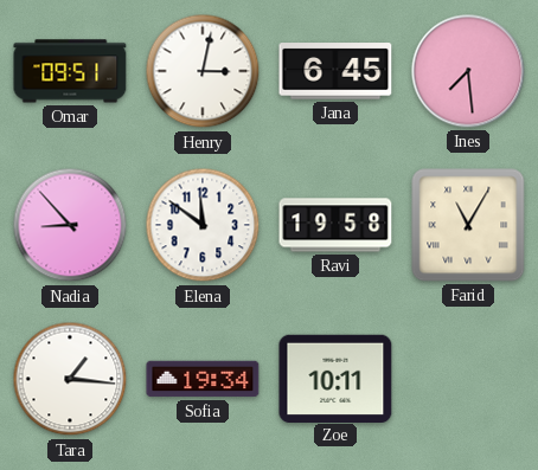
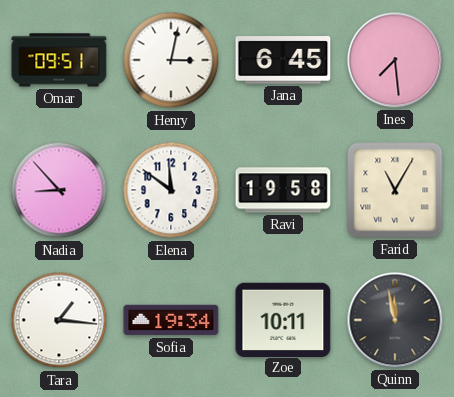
Quinn: none -> 11:58
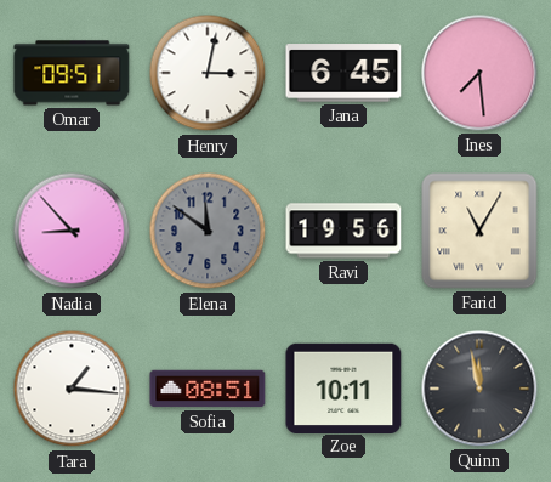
Elena dial: white -> grey
Ravi: 19:58 -> 19:56
Sofia: 19:34 -> 08:51
